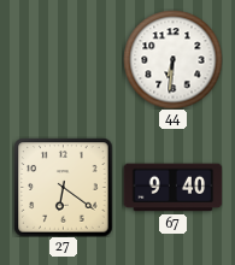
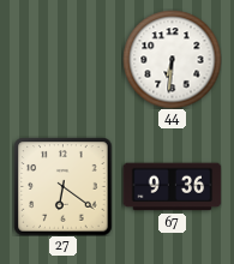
67: 9:40 -> 9:36
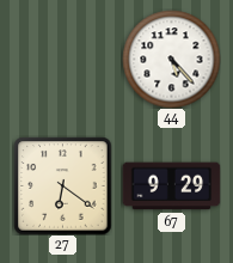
44: 6:31 -> 5:23
67: 9:36 -> 9:29
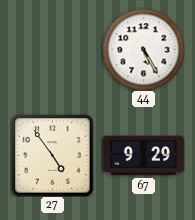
44: 5:23 -> 5:25
27: 6:21 -> 4:54
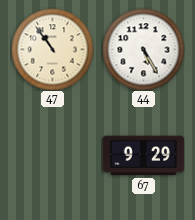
47: none -> 10:54
27: 4:54 -> none
